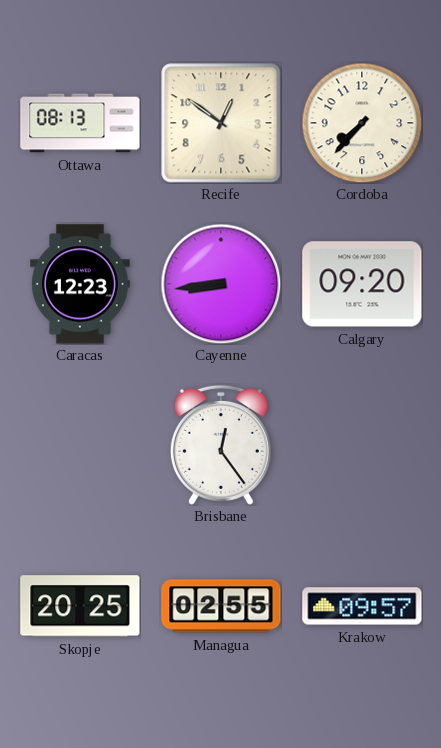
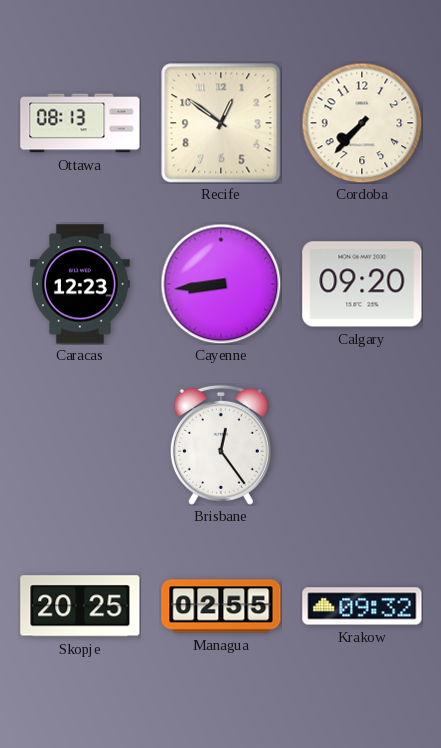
Krakow: 09:57 -> 09:32
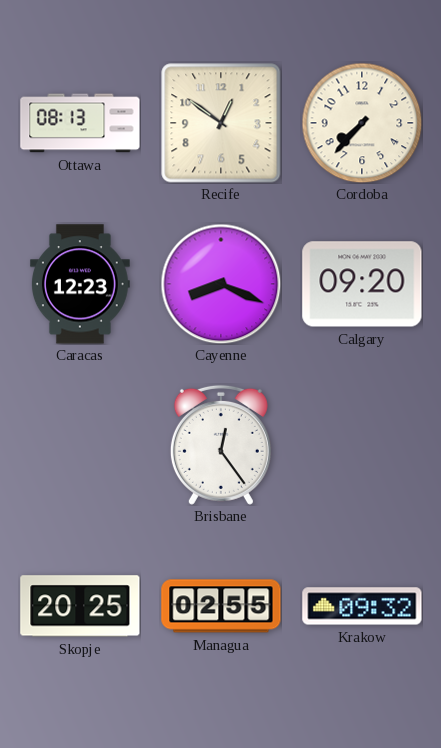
Cayenne: 8:44 -> 8:19
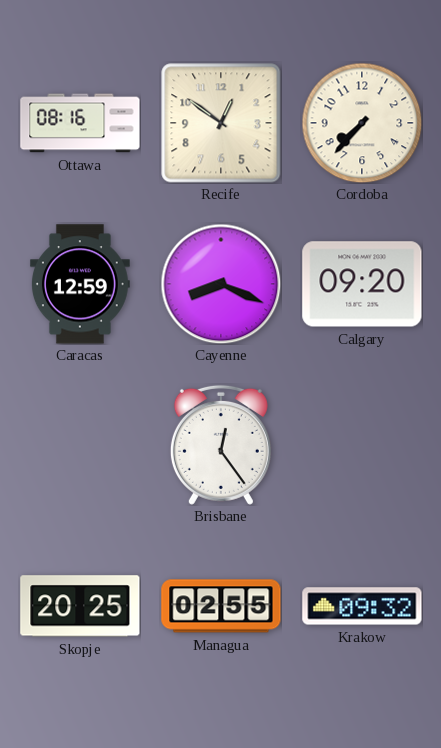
Ottawa: 08:13 -> 08:16
Caracas: 12:23 -> 12:59
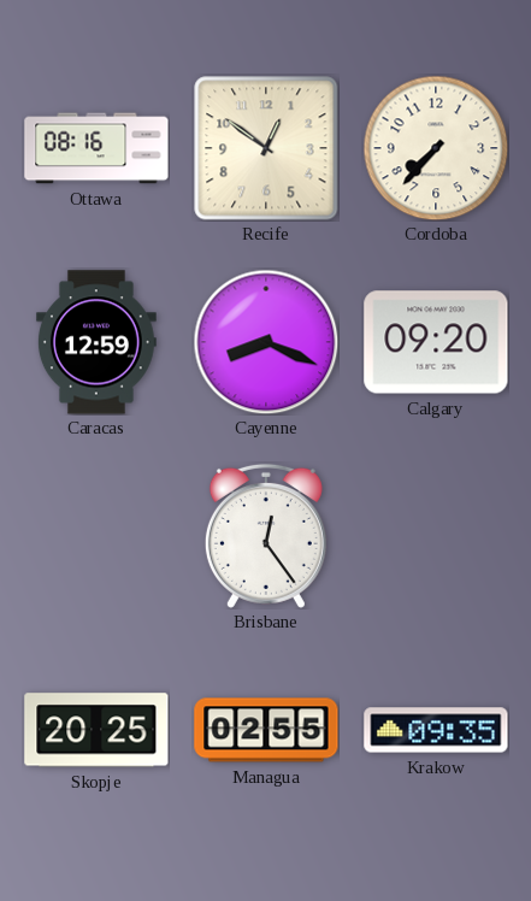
Krakow: 09:32 -> 09:35
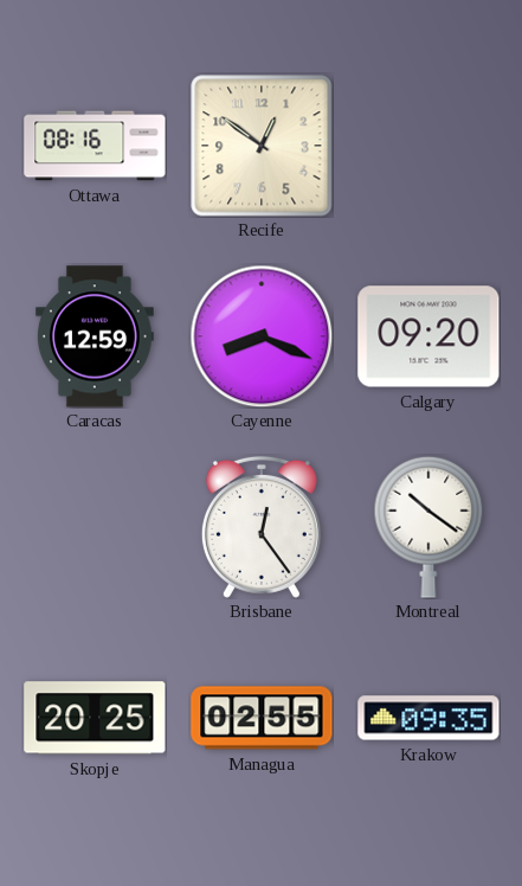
Cordoba: 7:37 -> none
Montreal: none -> 10:21
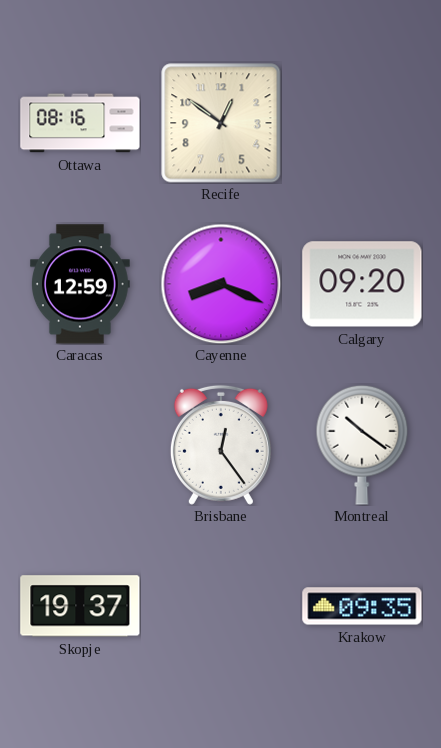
Skopje: 20:25 -> 19:37
Managua: 02:55 -> none
